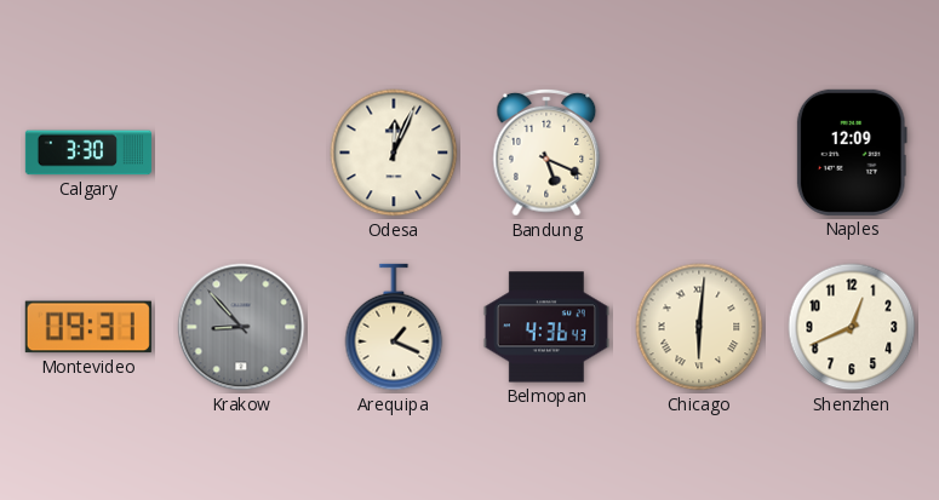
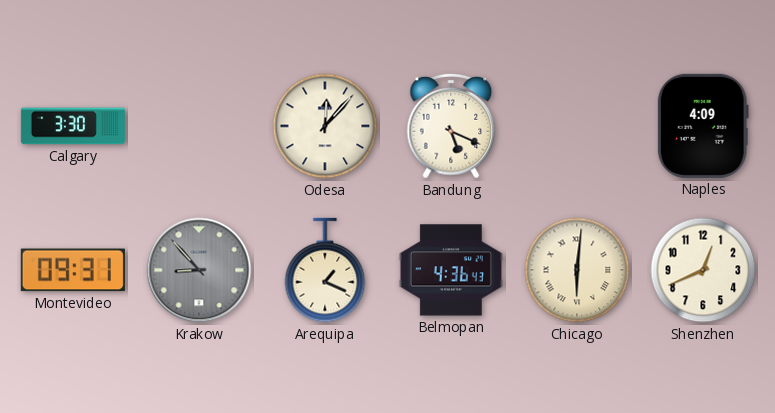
Odesa: 12:04 -> 12:07
Naples: 12:09 -> 4:09
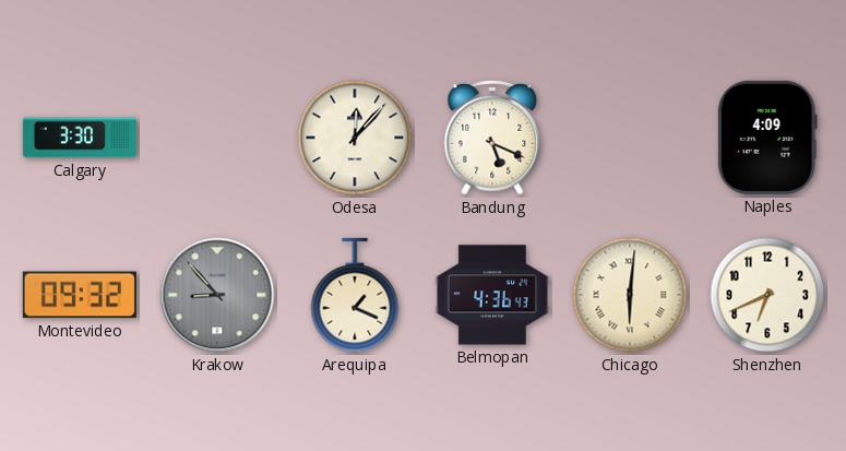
Montevideo: 09:31 -> 09:32
Shenzhen: 12:41 -> 6:41
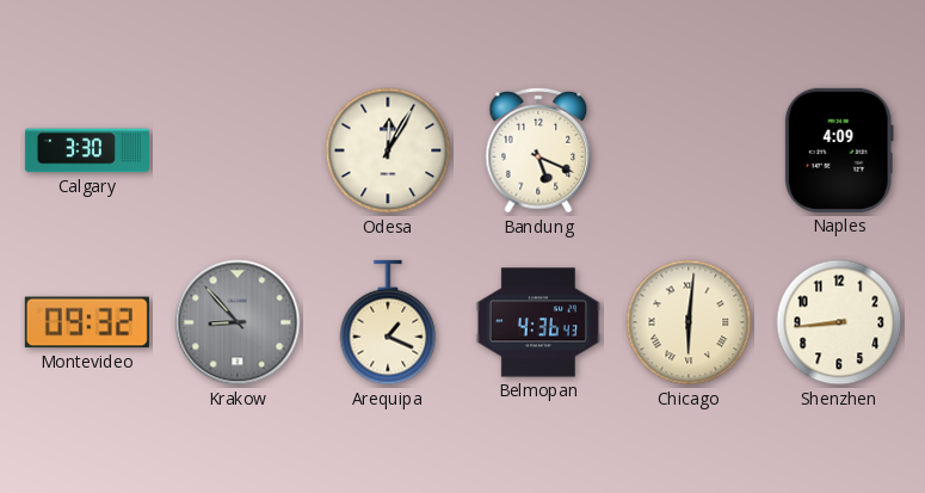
Odesa: 12:07 -> 12:05
Shenzhen: 6:41 -> 8:44
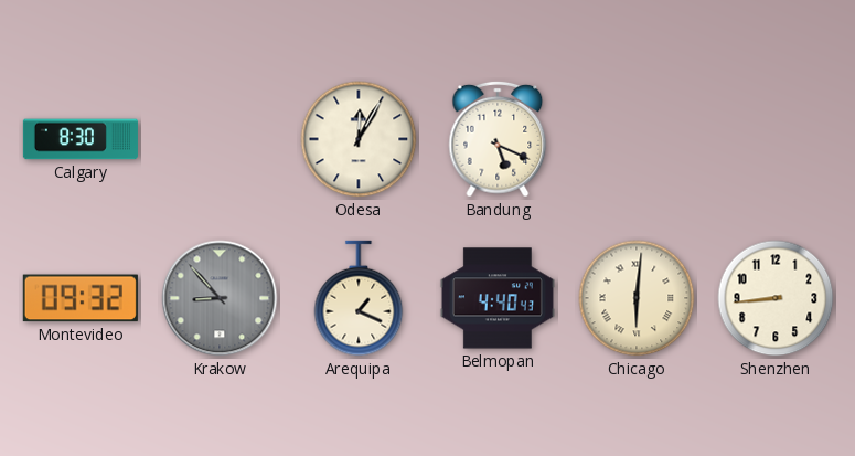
Calgary: 3:30 -> 8:30
Naples: 4:09 -> none
Belmopan: 4:36 -> 4:40
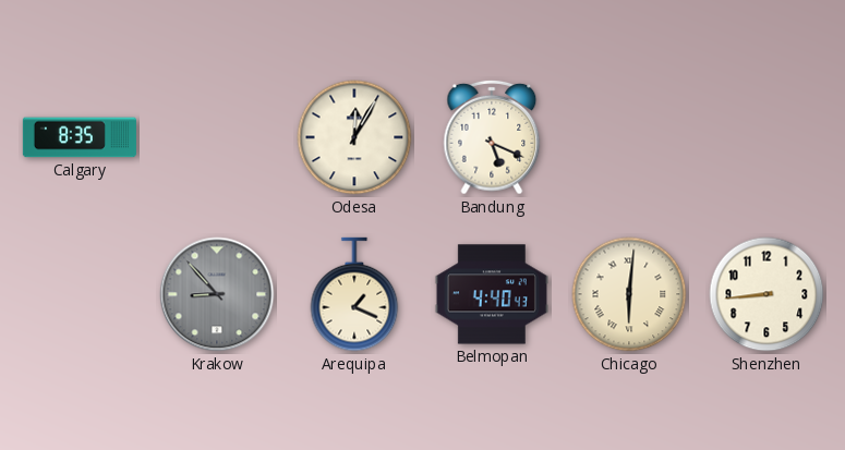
Calgary: 8:30 -> 8:35
Montevideo: 09:32 -> none
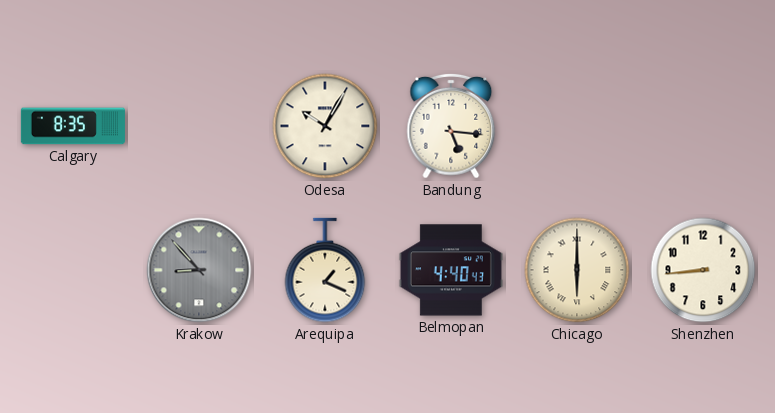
Odesa: 12:05 -> 10:05
Bandung: 5:19 -> 5:16
Chicago: 6:01 -> 6:00
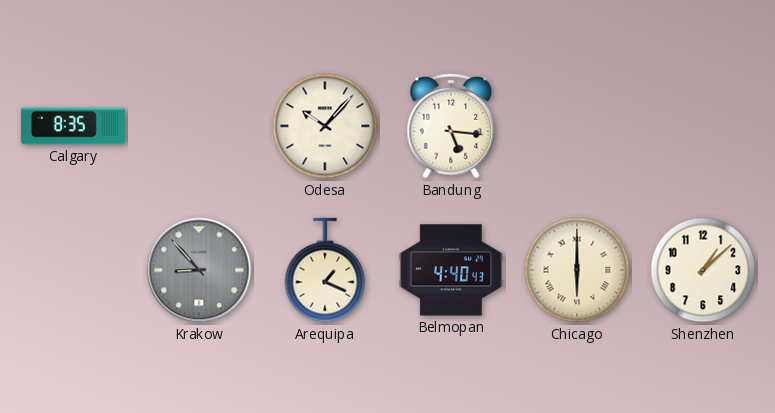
Odesa: 10:05 -> 10:07
Shenzhen: 8:44 -> 1:08
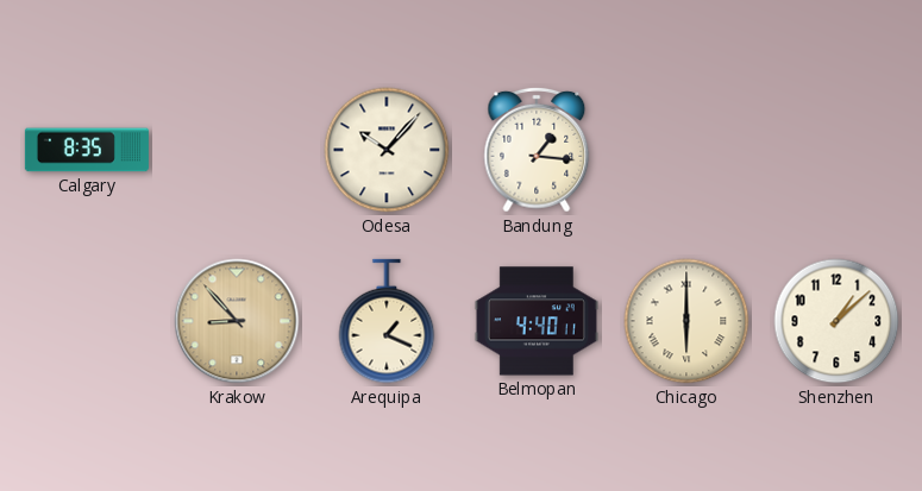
Bandung: 5:16 -> 1:16
Krakow dial: grey -> champagne
Belmopan: 4:40:43 -> 4:40:11
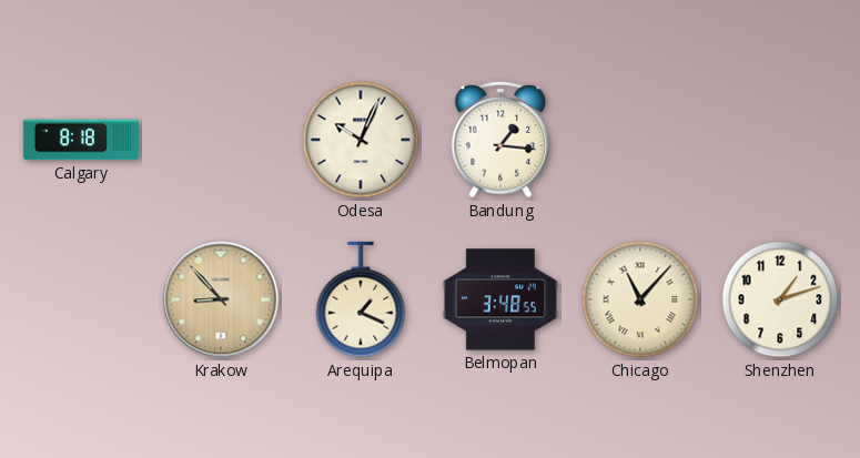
Calgary: 8:35 -> 8:18
Odesa: 10:07 -> 10:04
Belmopan: 4:40 -> 3:48
Chicago: 6:00 -> 11:07
Shenzhen: 1:08 -> 1:12
